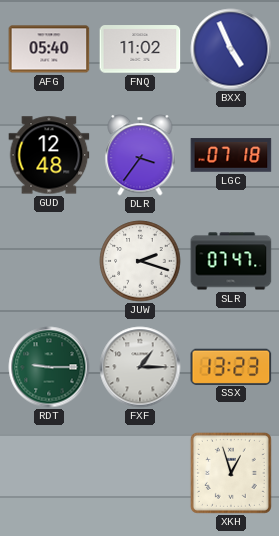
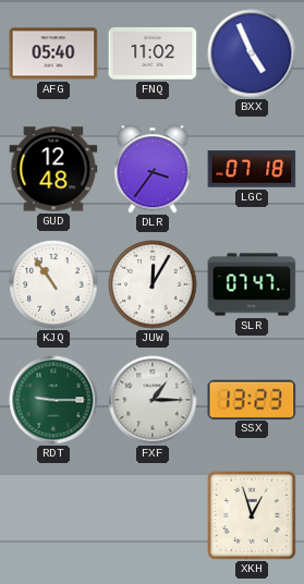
KJQ: none -> 10:54
JUW: 2:18 -> 12:05
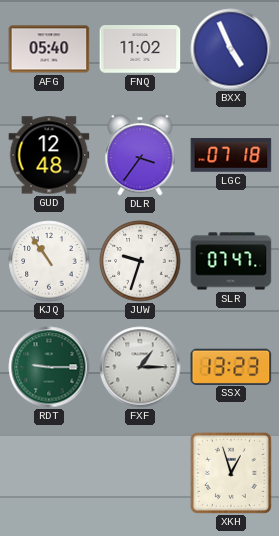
JUW: 12:05 -> 9:33
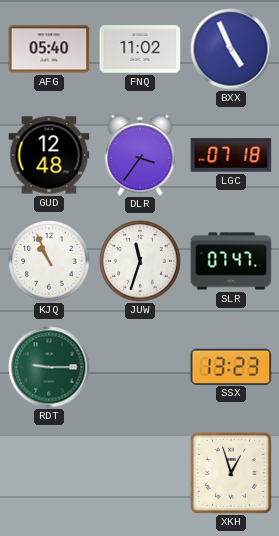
KJQ: 10:54 -> 10:56
JUW: 9:33 -> 11:33
FXF: 1:15 -> none
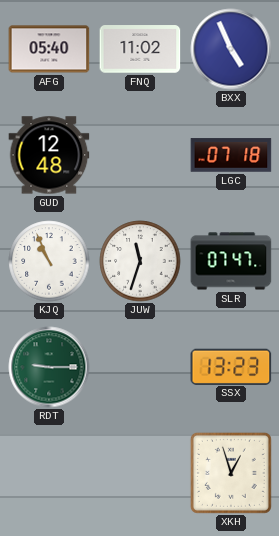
DLR: 3:36 -> none
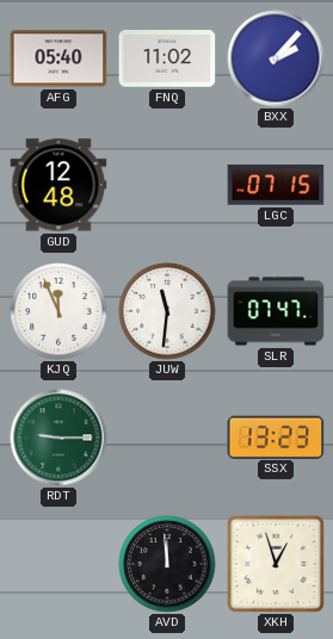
BXX: 4:56 -> 2:07
LGC: 07:18 -> 07:15
KJQ: 10:56 -> 11:56
JUW: 11:33 -> 11:31
AVD: none -> 11:59
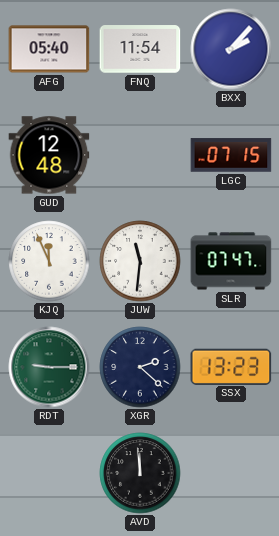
FNQ: 11:02 -> 11:54
XGR: none -> 2:22
XKH: 12:57 -> none
